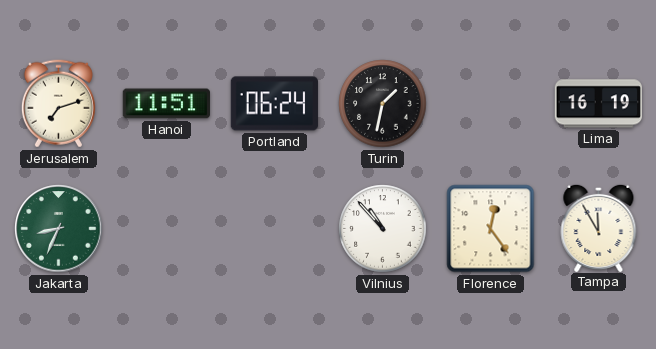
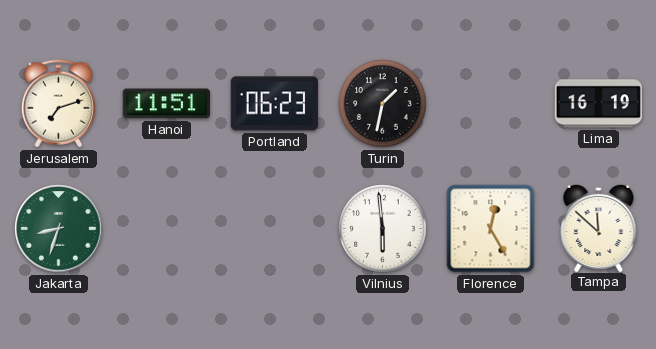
Portland: 06:24 -> 06:23
Jakarta: 8:34 -> 8:33
Vilnius: 10:53 -> 5:59
Florence: 12:24 -> 12:25
Tampa: 11:55 -> 11:52
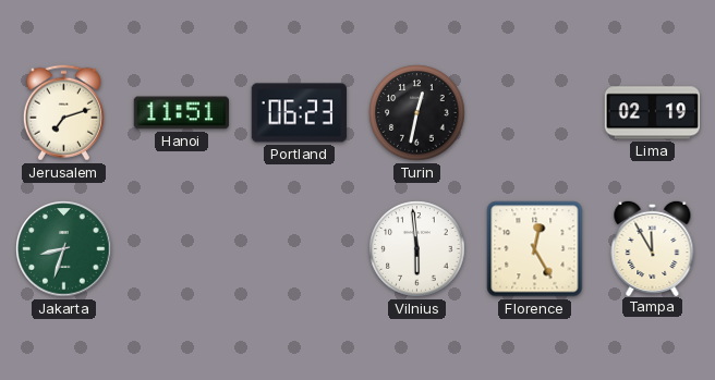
Turin: 1:32 -> 12:32
Lima: 16:19 -> 02:19
Tampa: 11:52 -> 11:55
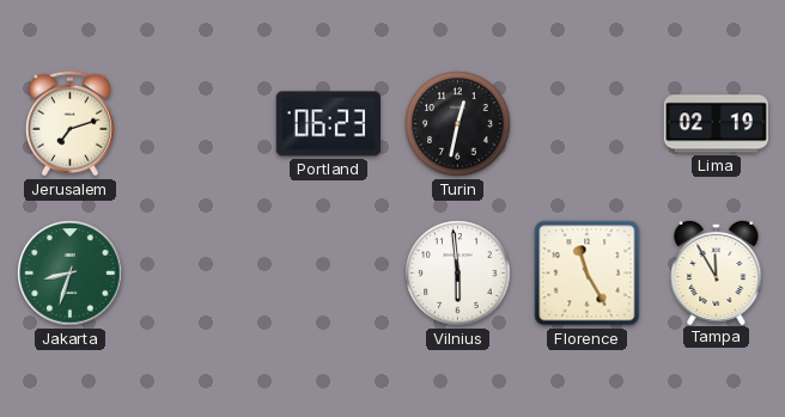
Hanoi: 11:51 -> none
Florence: 12:25 -> 11:25
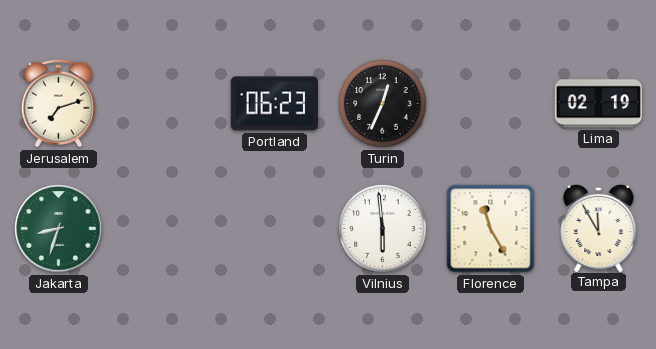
Turin: 12:32 -> 12:34
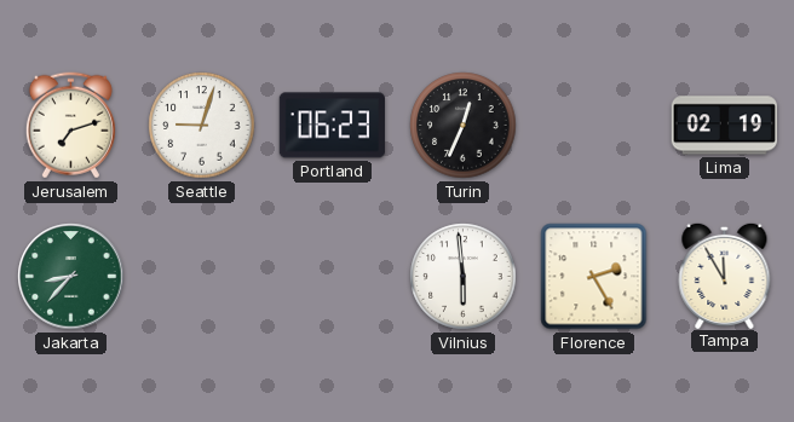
Seattle: none -> 9:03
Jakarta: 8:33 -> 8:37
Florence: 11:25 -> 2:25
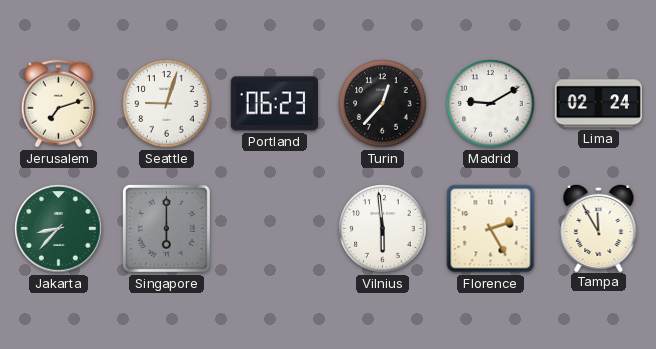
Turin: 12:34 -> 12:37
Madrid: none -> 9:10
Lima: 02:19 -> 02:24
Singapore: none -> 6:00
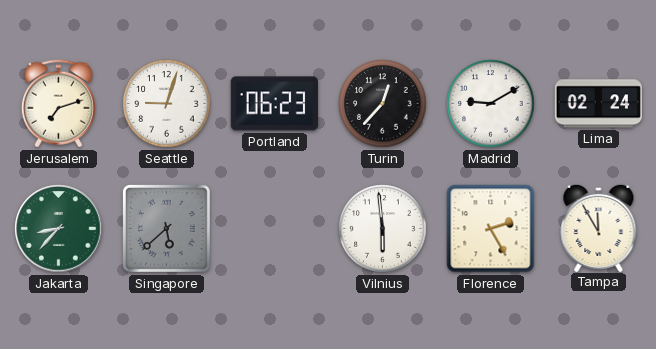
Singapore: 6:00 -> 5:38
